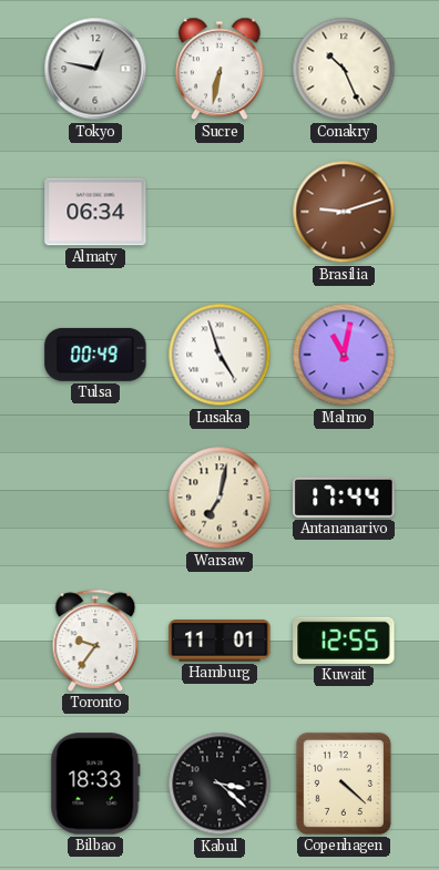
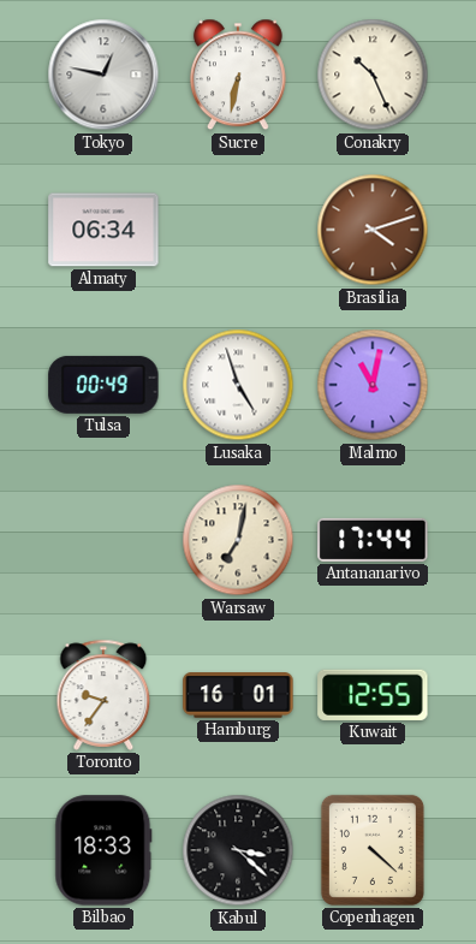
Brasilia: 9:12 -> 4:12
Hamburg: 11:01 -> 16:01
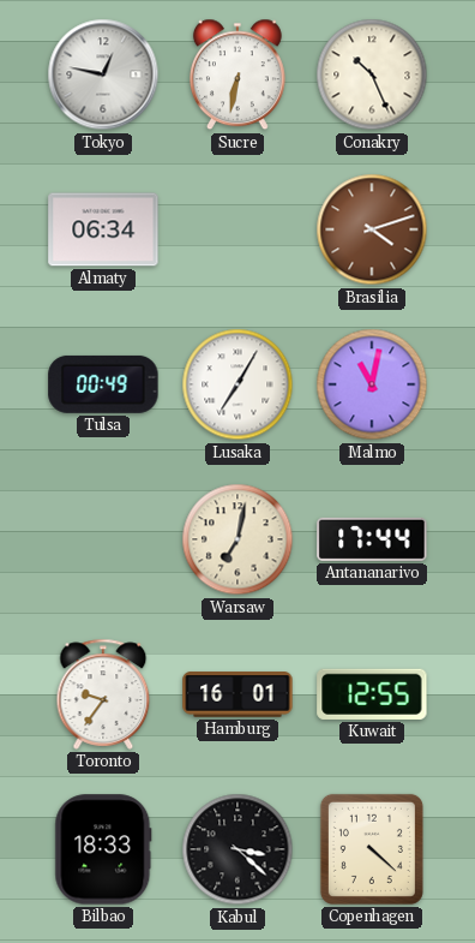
Lusaka: 4:57 -> 7:05
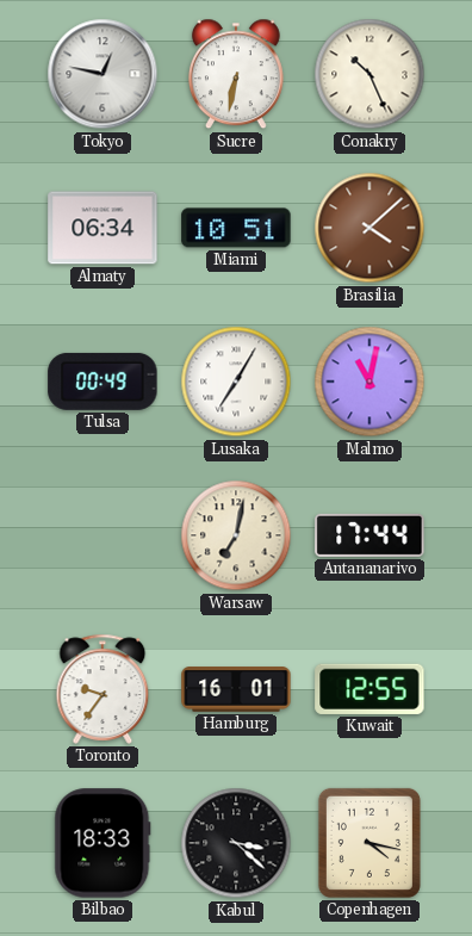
Miami: none -> 10:51
Brasilia: 4:12 -> 4:08
Copenhagen: 4:22 -> 4:17
